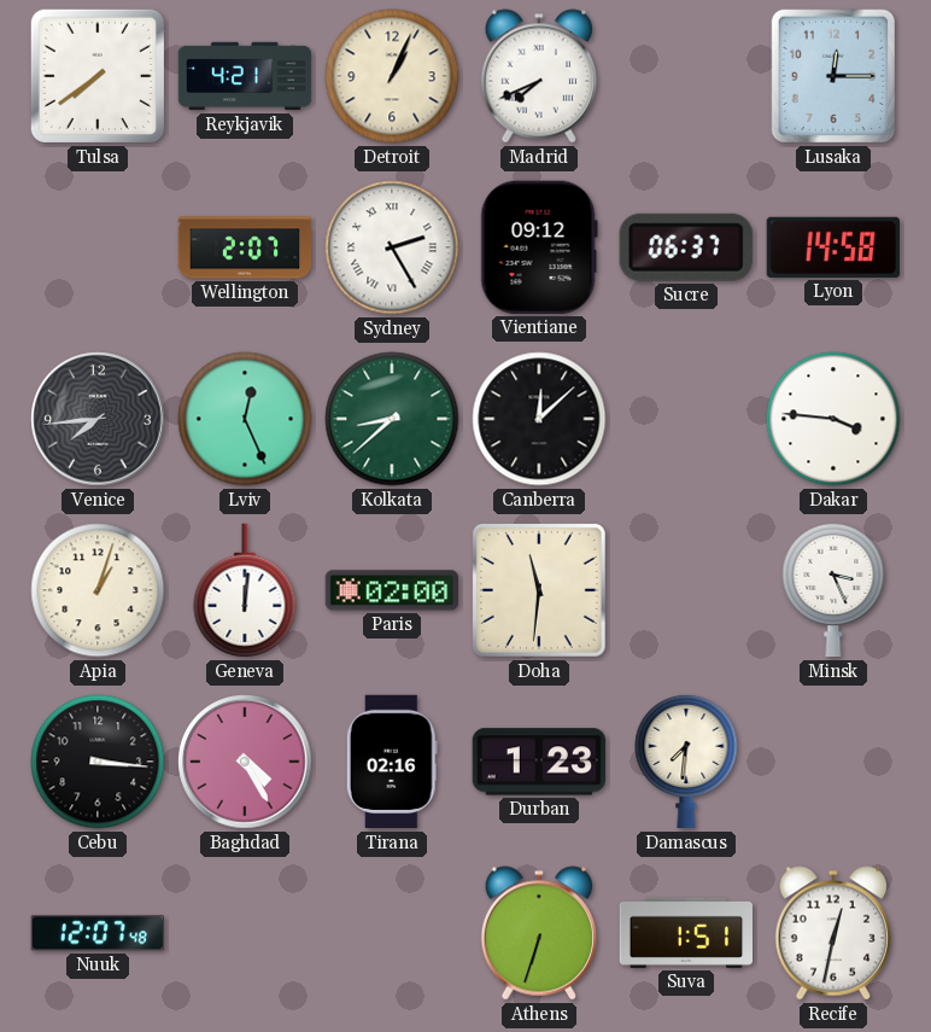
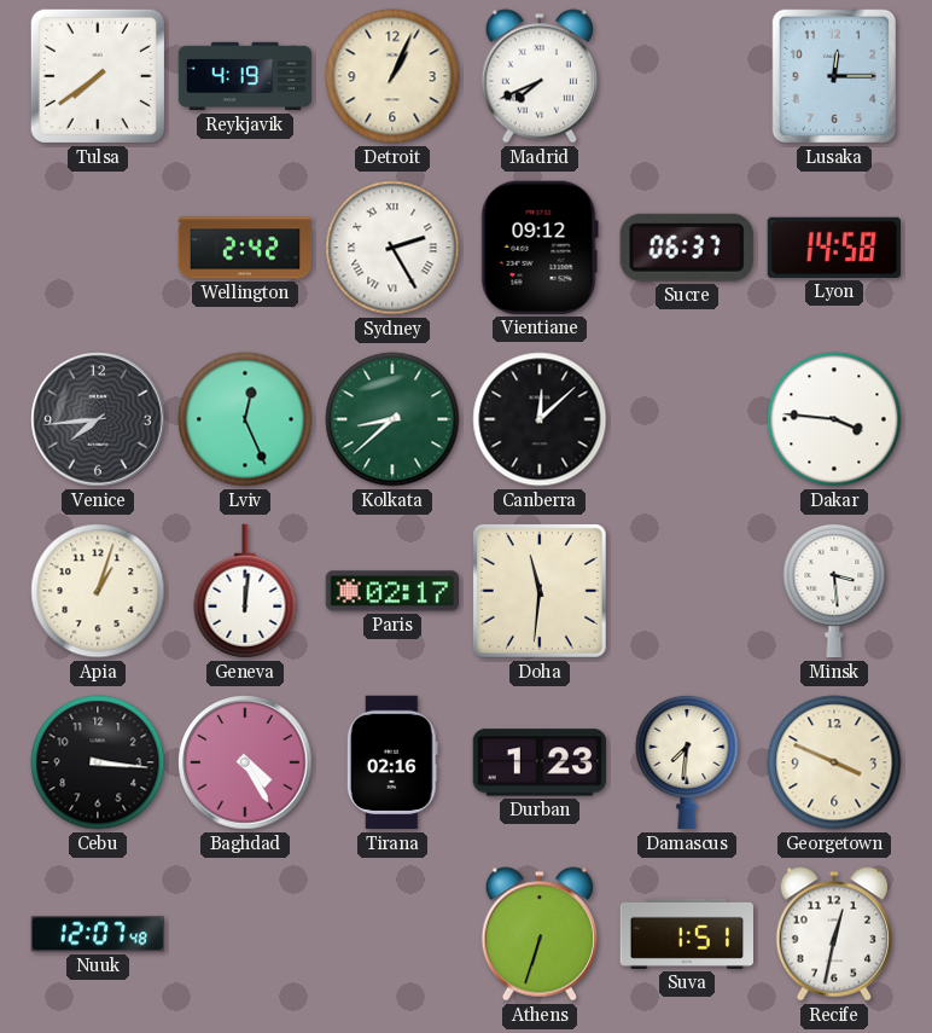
Reykjavik: 4:21 -> 4:19
Wellington: 2:07 -> 2:42
Paris: 02:00 -> 02:17
Minsk: 3:26 -> 3:29
Georgetown: none -> 3:49
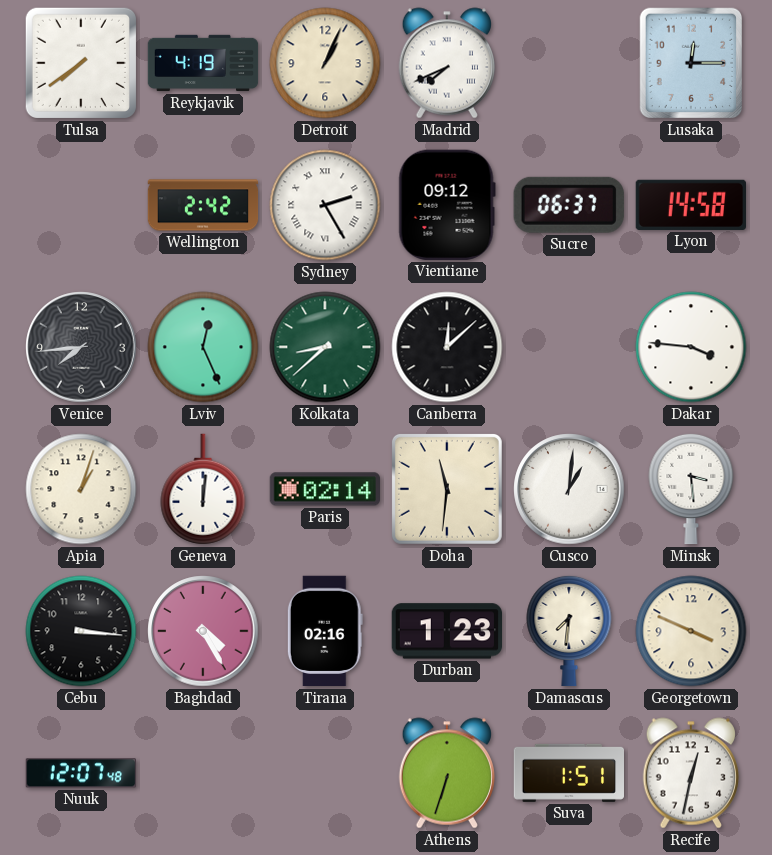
Paris: 02:17 -> 02:14
Cusco: none -> 1:01
